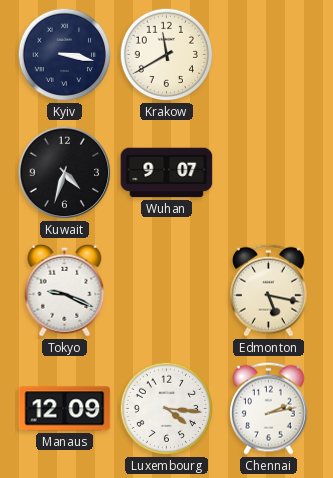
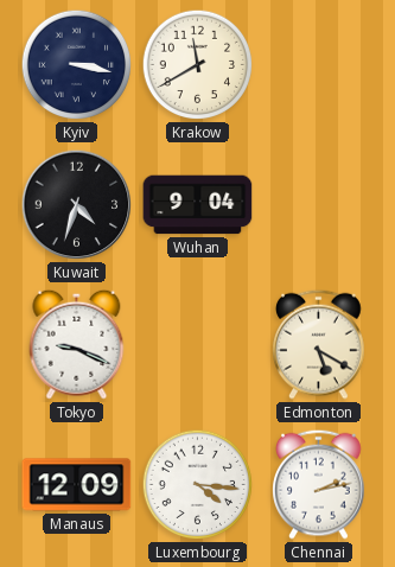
Wuhan: 9:07 -> 9:04
Edmonton: 5:17 -> 5:20
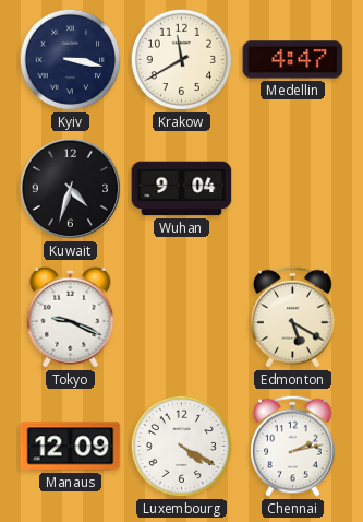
Medellin: none -> 4:47
Luxembourg: 4:16 -> 4:20
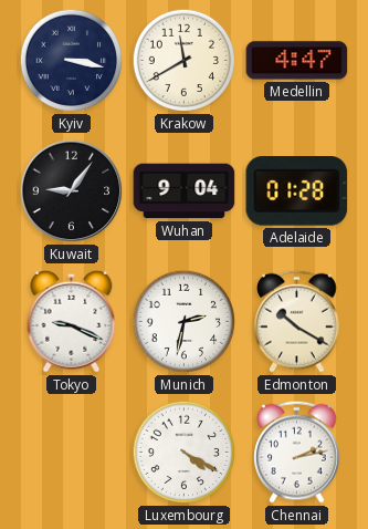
Kuwait: 4:33 -> 9:06
Adelaide: none -> 01:28
Munich: none -> 2:32
Edmonton: 5:20 -> 10:20
Manaus: 12:09 -> none
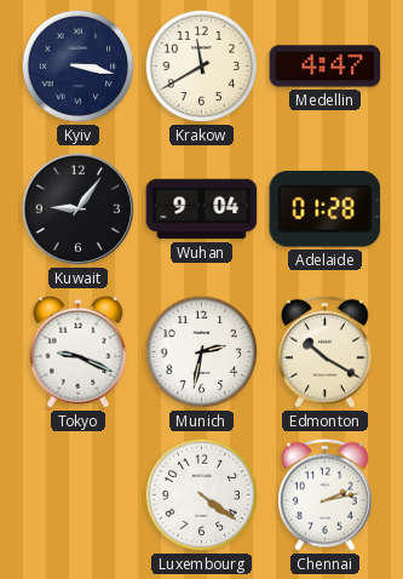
Luxembourg: 4:20 -> 4:21
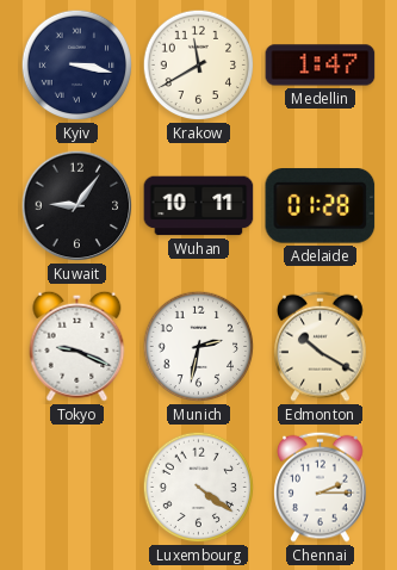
Medellin: 4:47 -> 1:47
Wuhan: 9:04 -> 10:11
Chennai: 2:13 -> 2:15
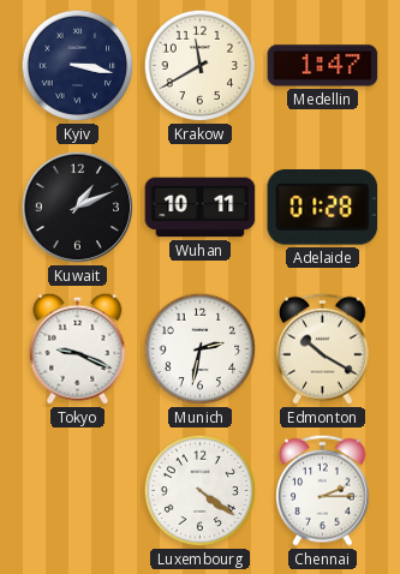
Kuwait: 9:06 -> 1:11
